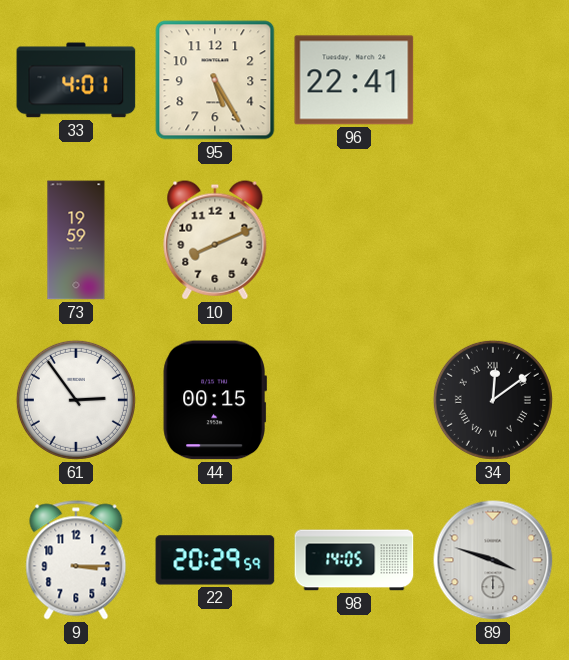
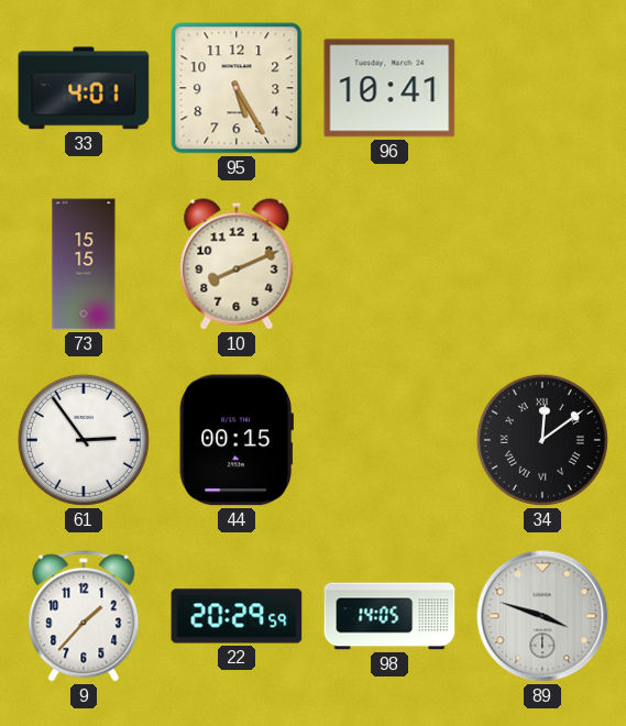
96: 22:41 -> 10:41
73: 19:59 -> 15:15
9: 3:15 -> 1:37
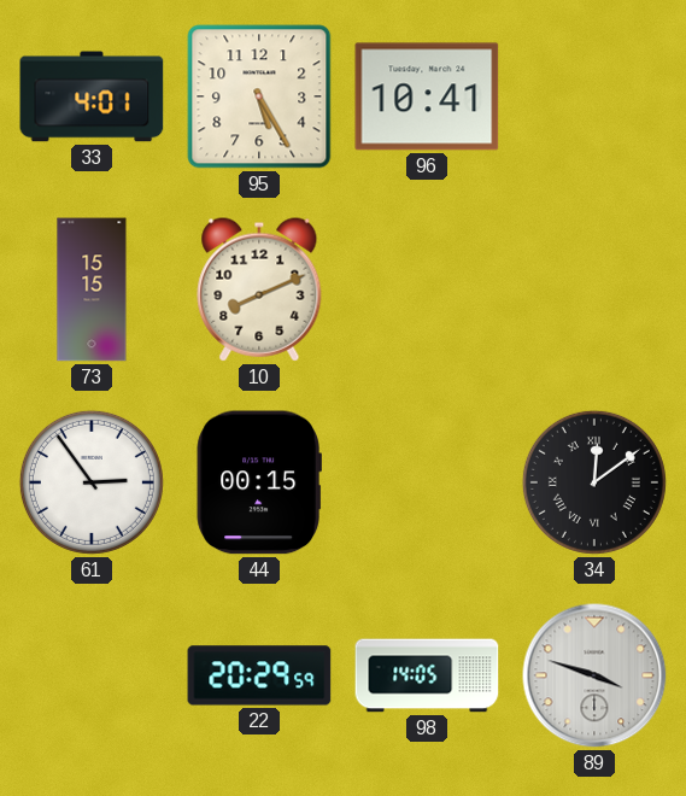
9: 1:37 -> none
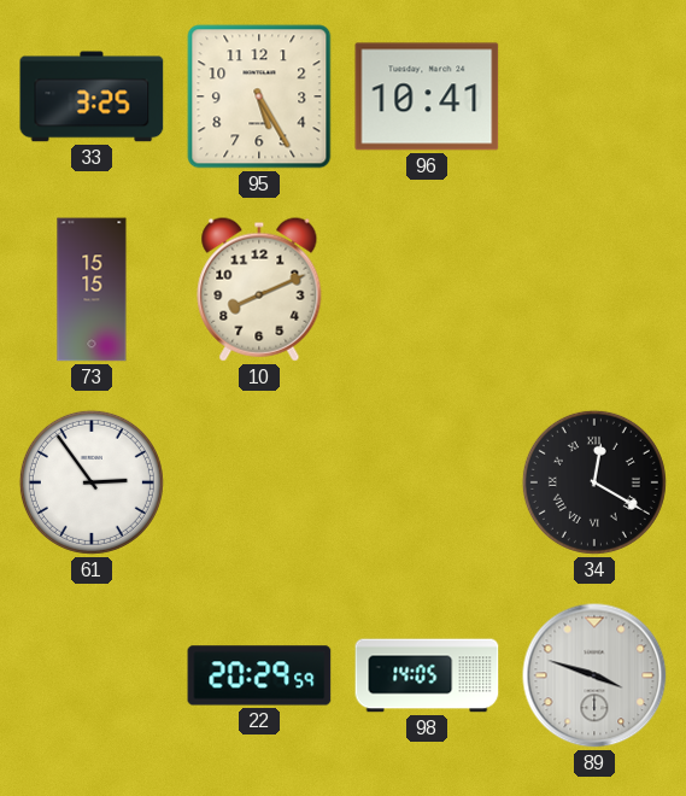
33: 4:01 -> 3:25
44: 00:15 -> none
34: 12:09 -> 12:20
